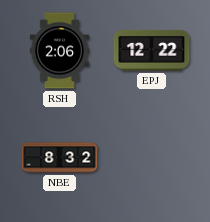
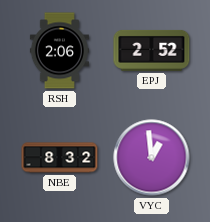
EPJ: 12:22 -> 2:52
VYC: none -> 12:59
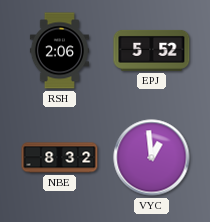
EPJ: 2:52 -> 5:52
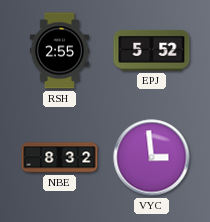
RSH: 2:06 -> 2:55
VYC: 12:59 -> 2:59
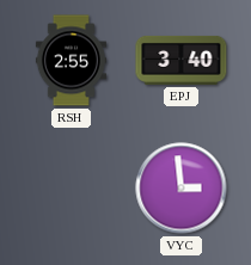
EPJ: 5:52 -> 3:40
NBE: 8:32 -> none
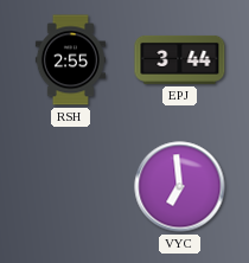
EPJ: 3:40 -> 3:44
VYC: 2:59 -> 6:59
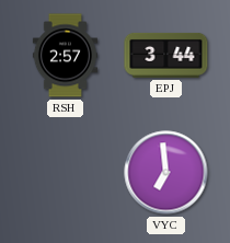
RSH: 2:55 -> 2:57
